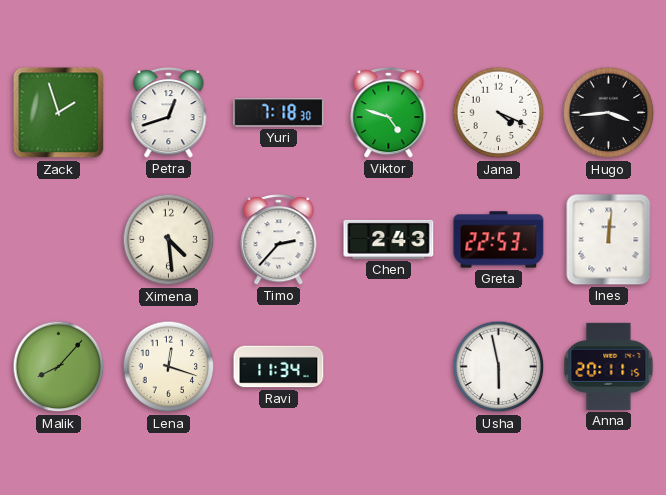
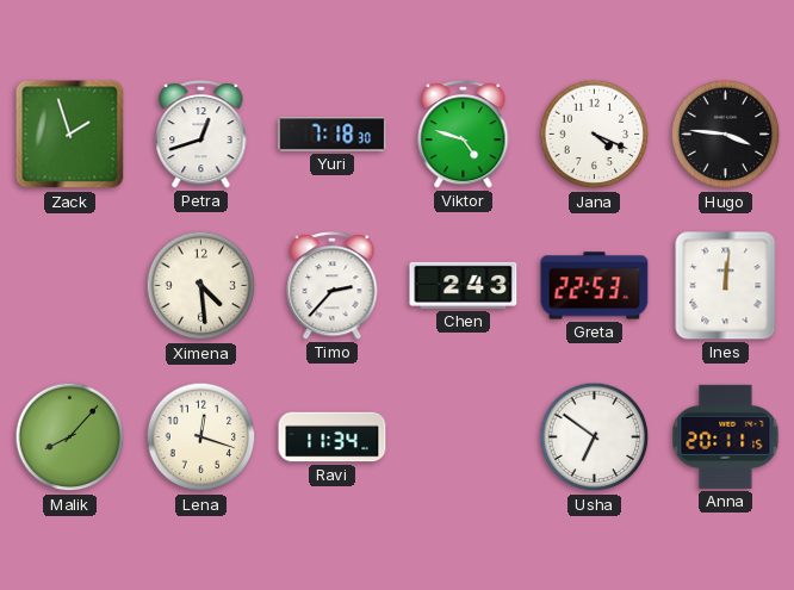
Hugo: 3:44 -> 3:46
Usha: 5:58 -> 6:51
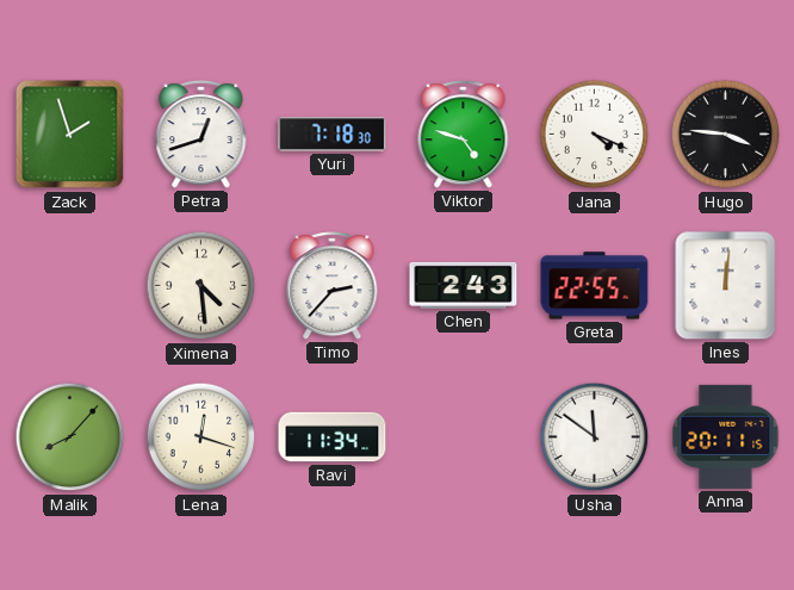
Greta: 22:53 -> 22:55
Usha: 6:51 -> 11:51
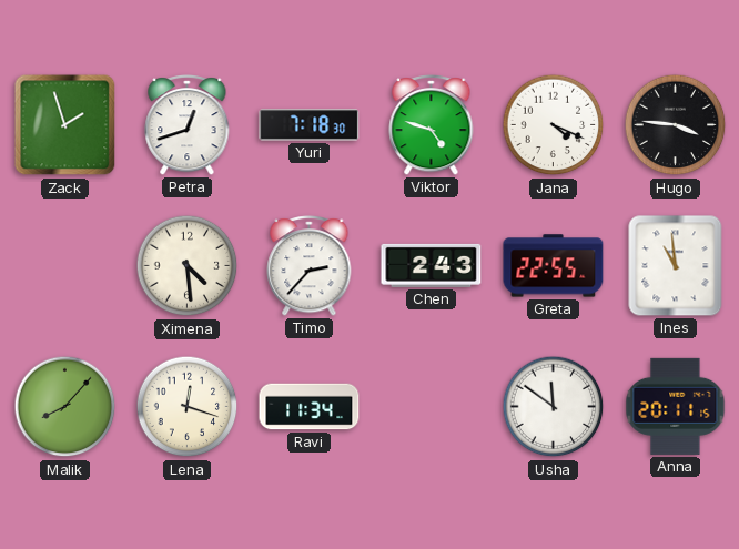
Ines: 12:01 -> 10:59
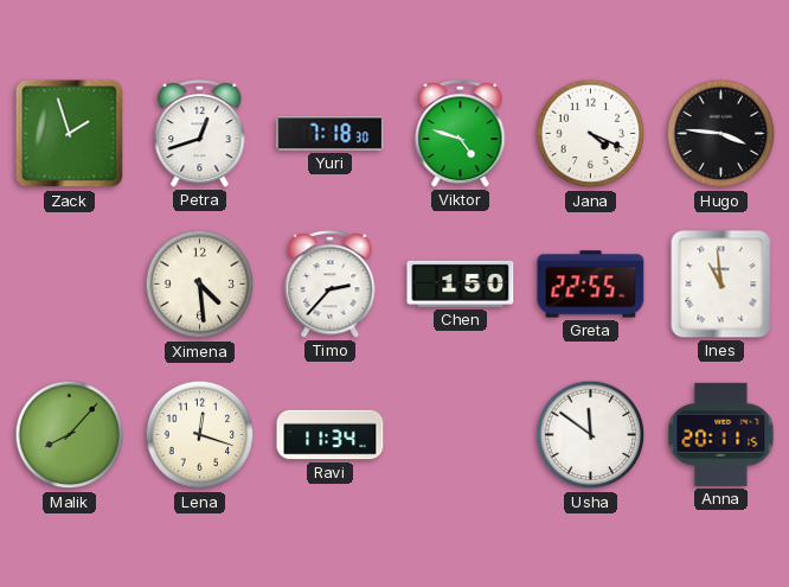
Chen: 2:43 -> 1:50
